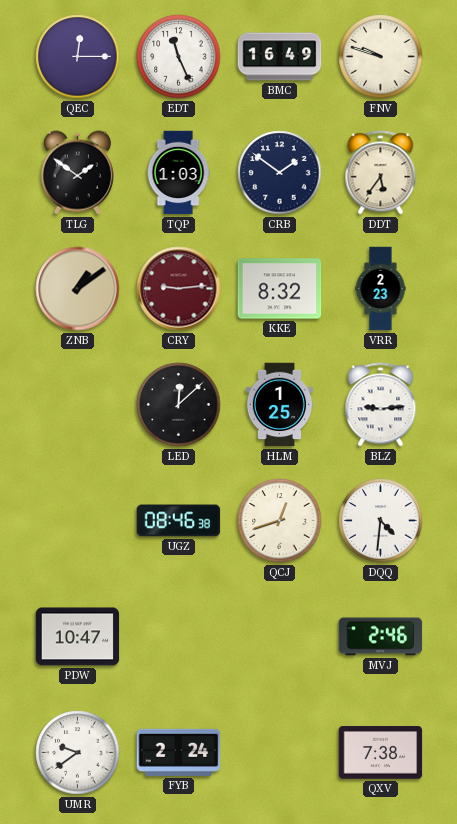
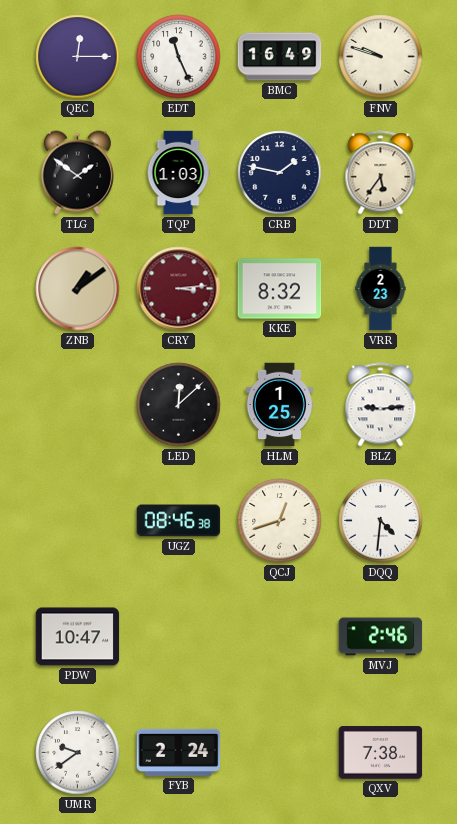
CRB: 1:51 -> 1:47
CRY: 9:14 -> 3:14
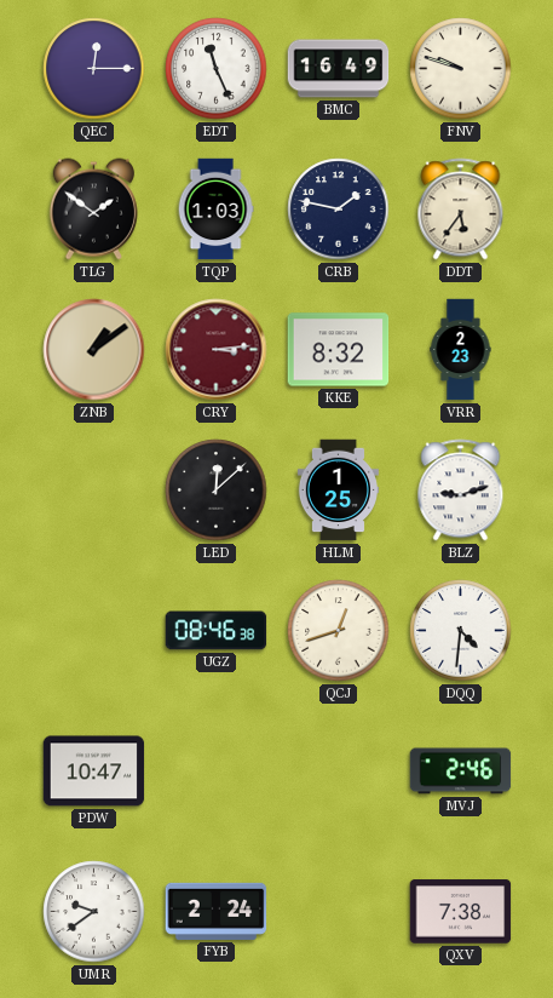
BLZ: 9:14 -> 9:12
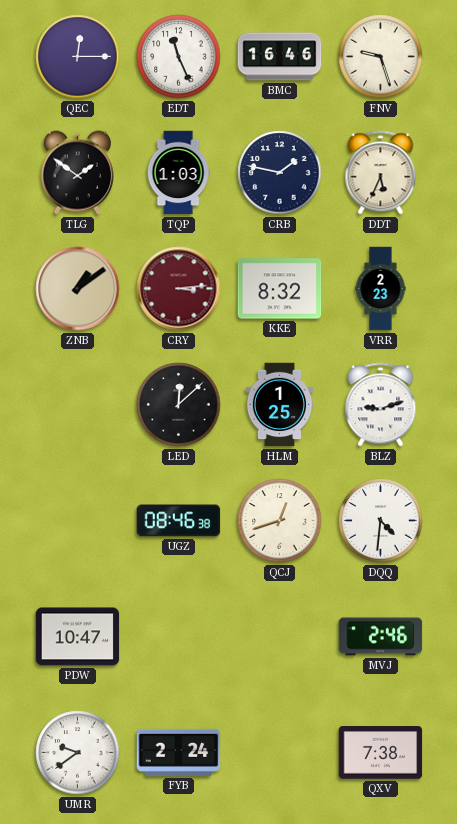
BMC: 16:49 -> 16:46
FNV: 9:48 -> 9:27
DDT: 5:36 -> 5:34
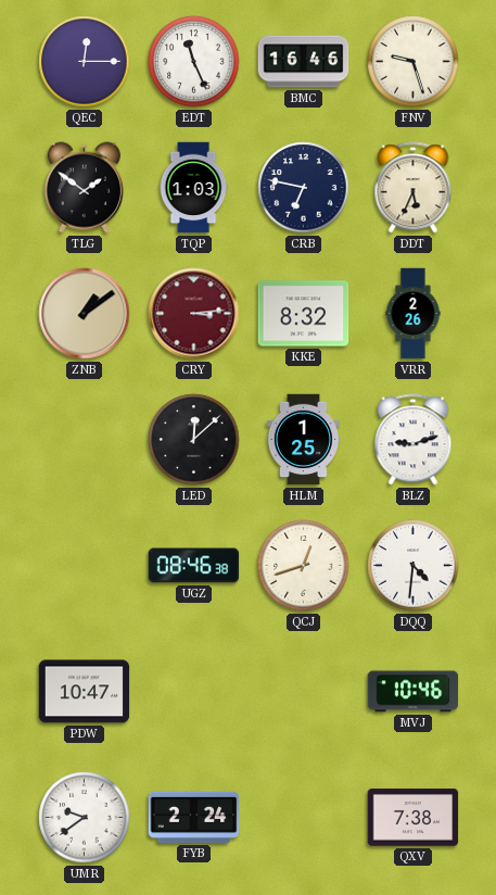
CRB: 1:47 -> 6:47
VRR: 2:23 -> 2:26
MVJ: 2:46 -> 10:46
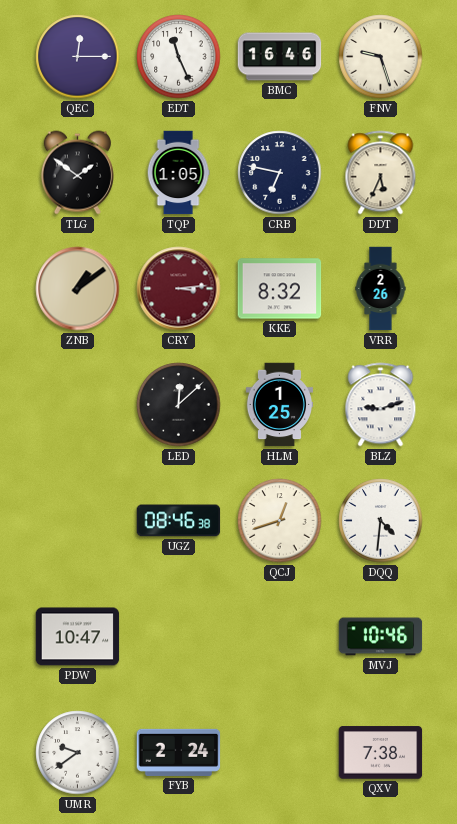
TQP: 1:03 -> 1:05
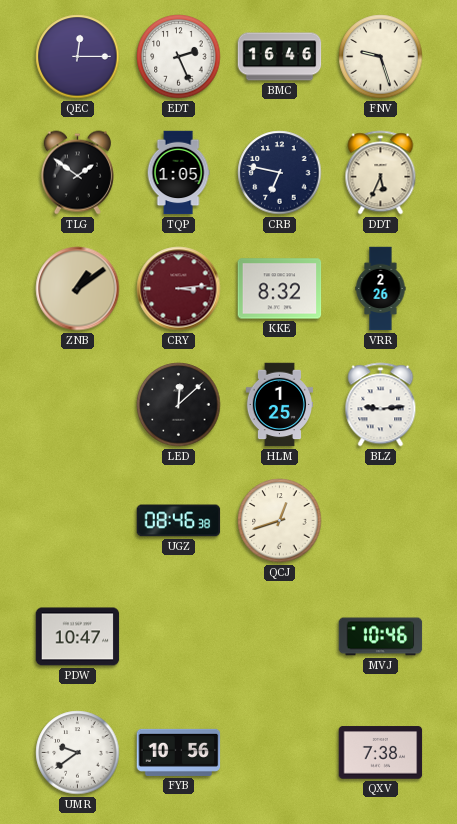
EDT: 11:26 -> 2:26
BLZ: 9:12 -> 9:14
DQQ: 4:31 -> none
FYB: 2:24 -> 10:56
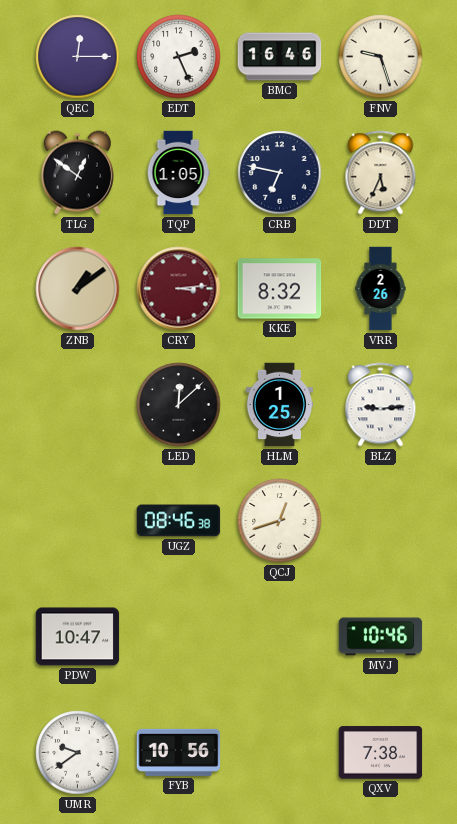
TLG: 1:51 -> 12:51
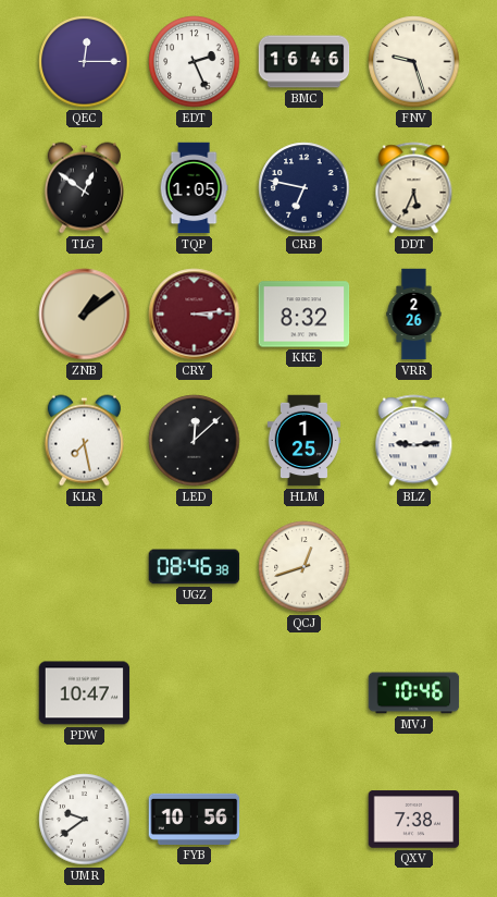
KLR: none -> 7:28
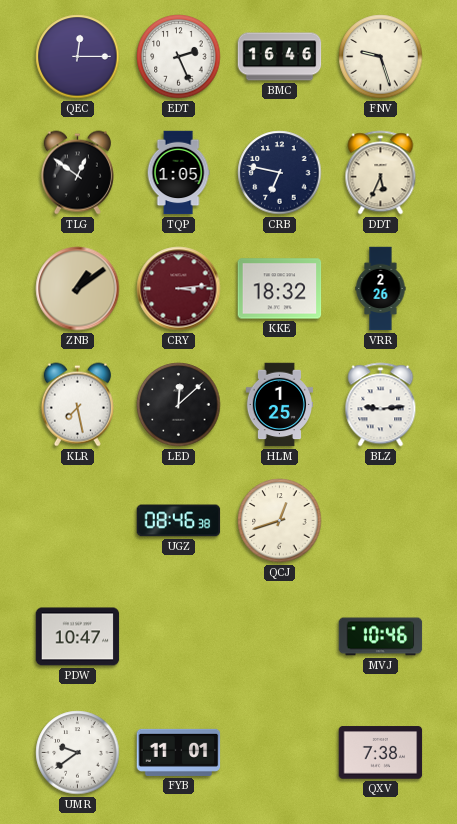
KKE: 8:32 -> 18:32
FYB: 10:56 -> 11:01
